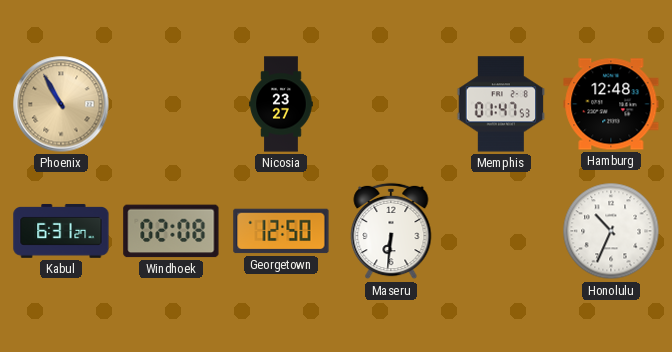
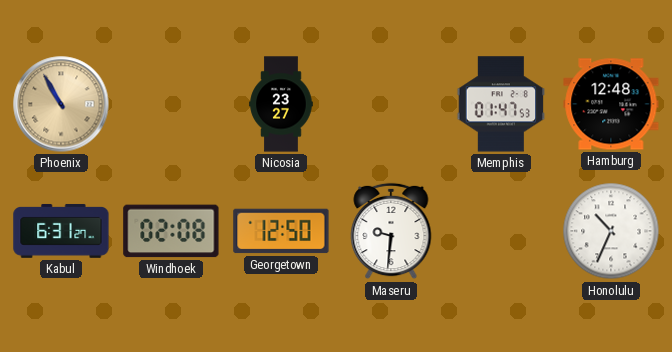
Maseru: 6:31 -> 9:31
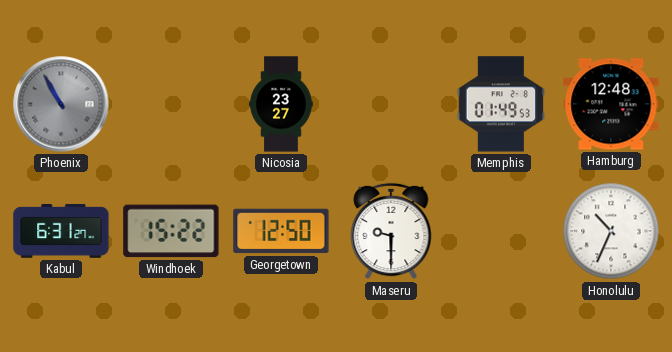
Phoenix dial: champagne -> grey
Memphis: 01:47 -> 01:49
Windhoek: 02:08 -> 15:22
Maseru: 9:31 -> 9:30
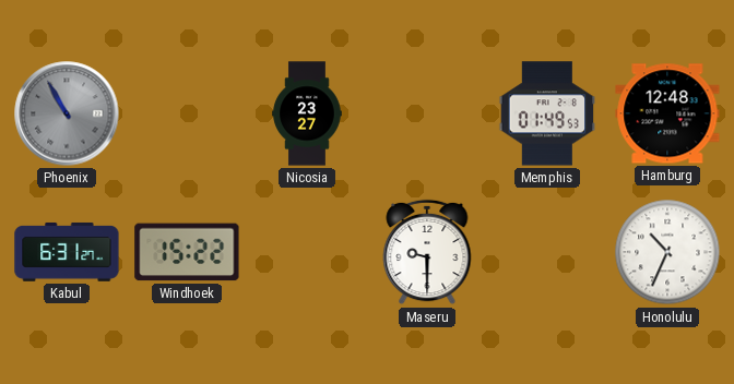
Georgetown: 12:50 -> none
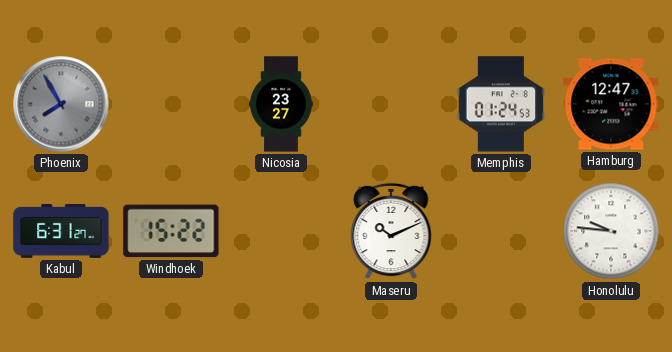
Phoenix: 10:55 -> 7:55
Memphis: 01:49 -> 01:24
Hamburg: 12:48 -> 12:47
Maseru: 9:30 -> 10:11
Honolulu: 10:34 -> 9:46
